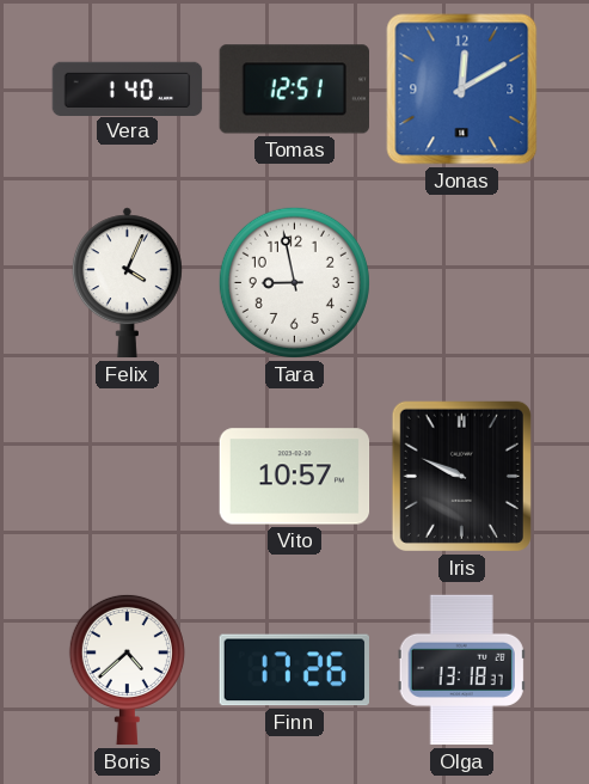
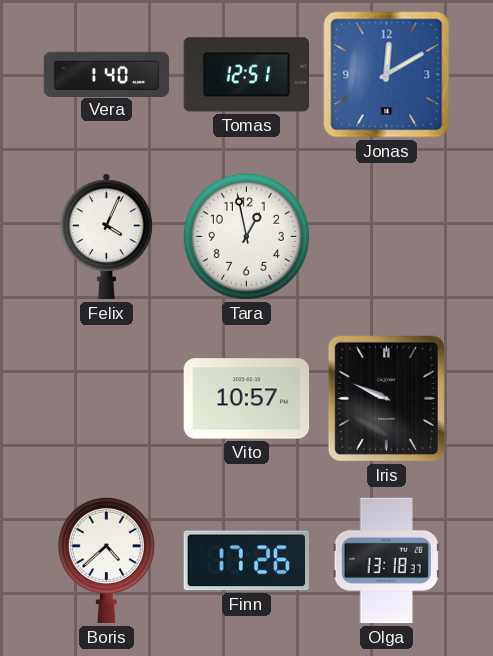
Tara: 8:58 -> 12:58
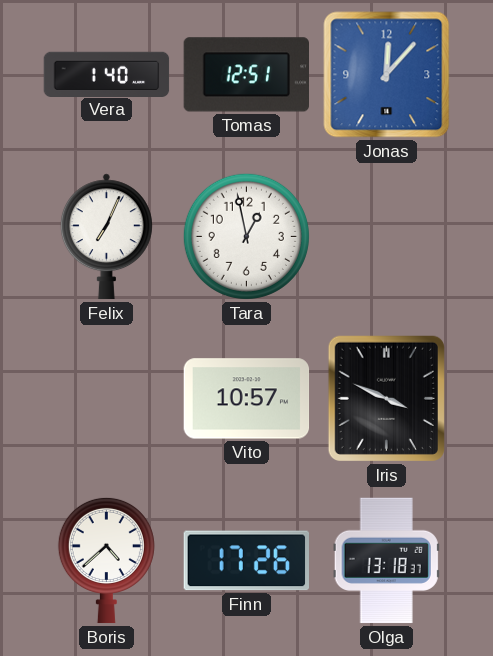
Jonas: 12:10 -> 12:07
Felix: 4:04 -> 7:04
Iris: 9:49 -> 3:49
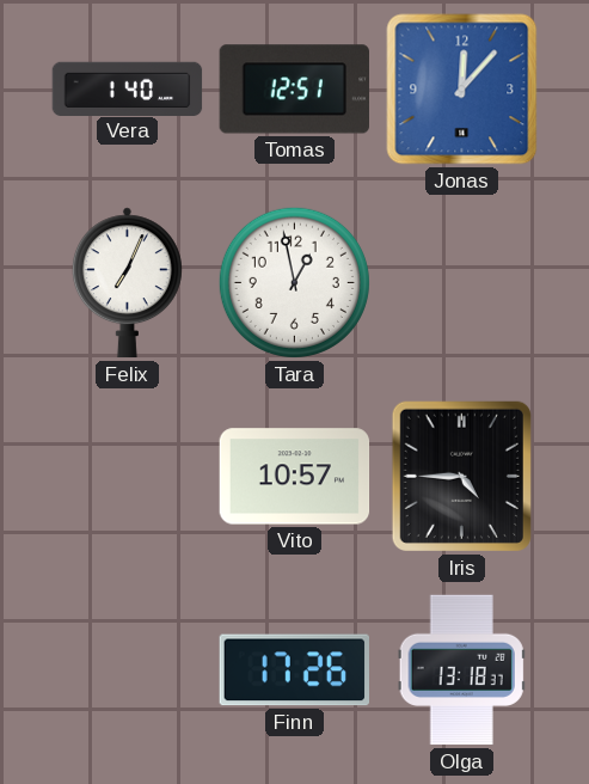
Iris: 3:49 -> 4:45
Boris: 4:38 -> none
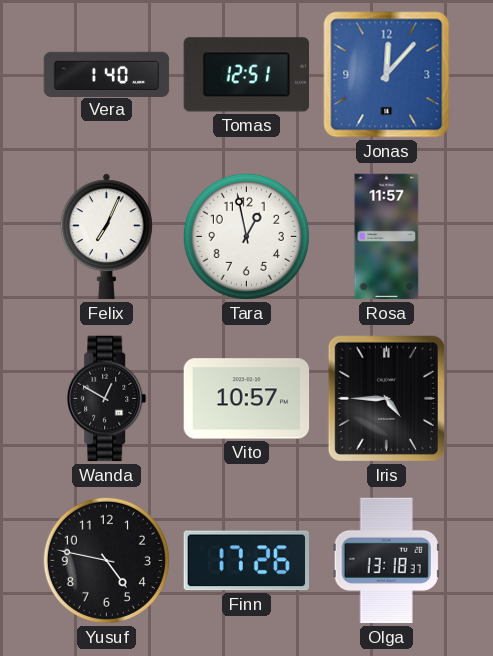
Rosa: none -> 11:57
Wanda: none -> 12:50
Yusuf: none -> 4:47
